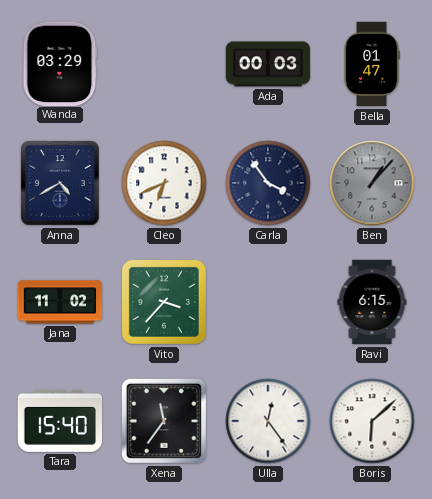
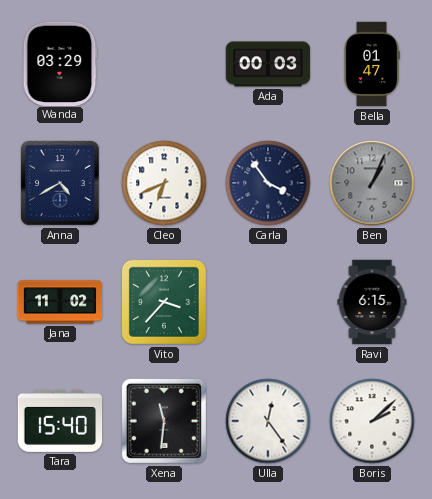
Ben: 1:07 -> 1:04
Xena: 11:36 -> 11:31
Boris: 6:08 -> 2:08
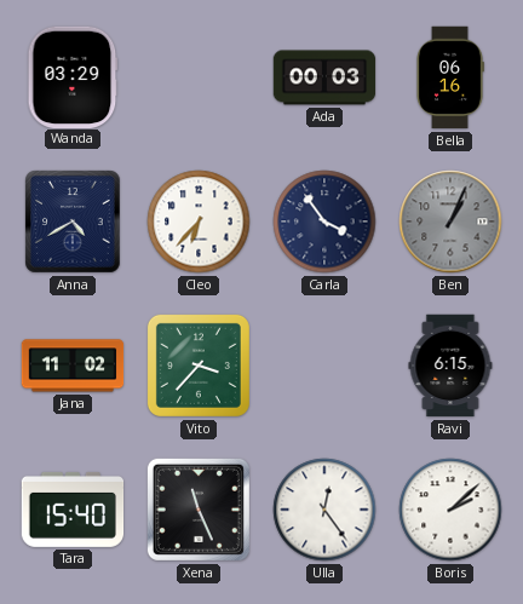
Bella: 01:47 -> 06:16
Cleo: 6:41 -> 6:37
Xena: 11:31 -> 11:26
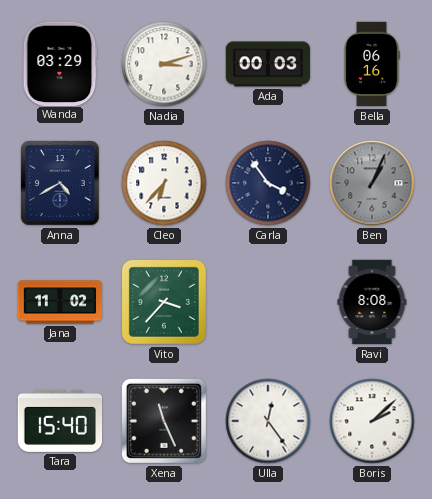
Nadia: none -> 3:12
Ravi: 6:15 -> 8:08
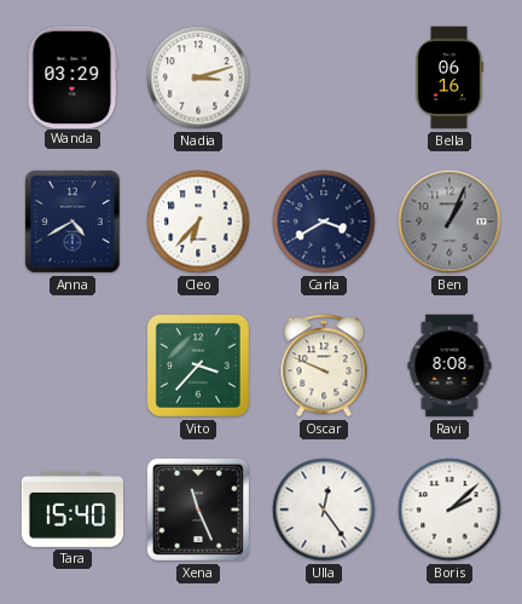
Ada: 00:03 -> none
Carla: 3:54 -> 3:40
Jana: 11:02 -> none
Oscar: none -> 9:49
